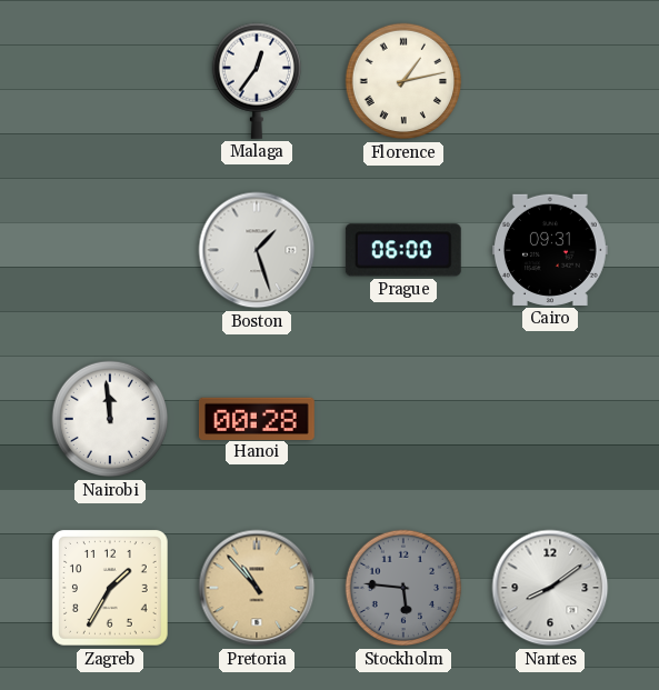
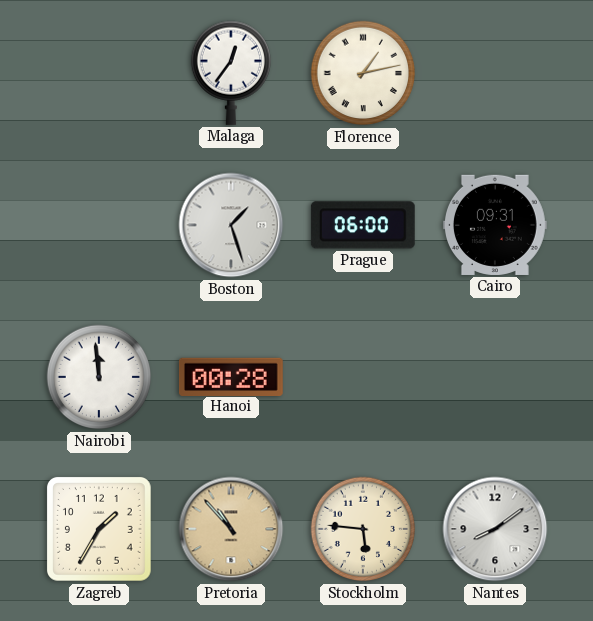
Stockholm dial: grey -> cream
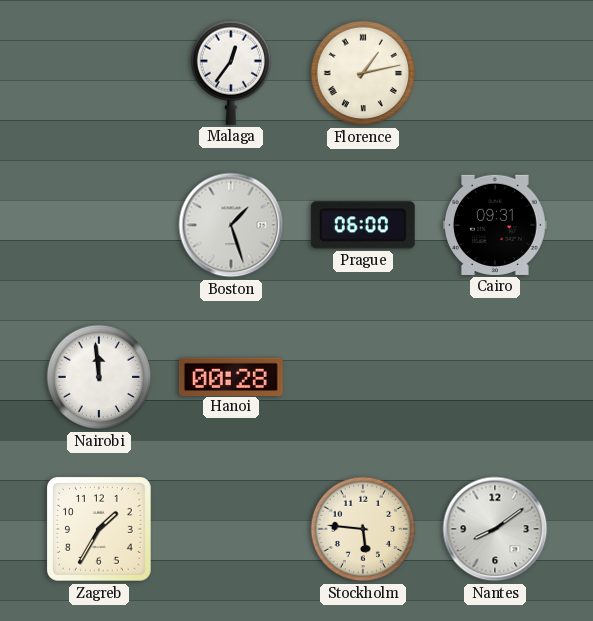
Pretoria: 10:53 -> none
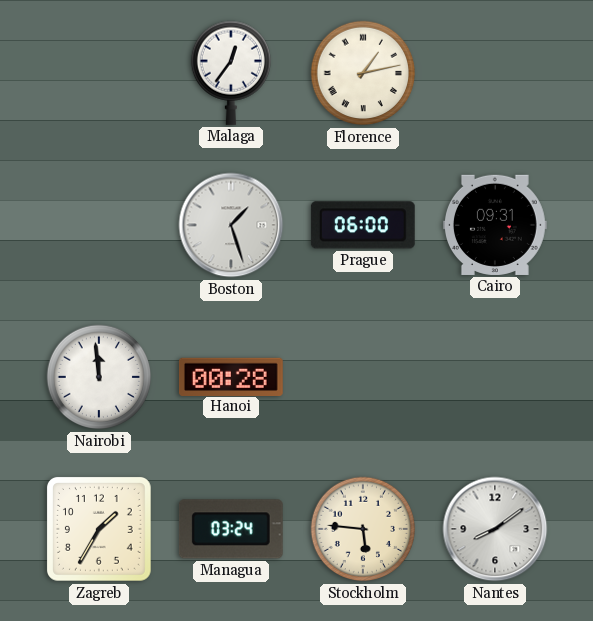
Managua: none -> 03:24
